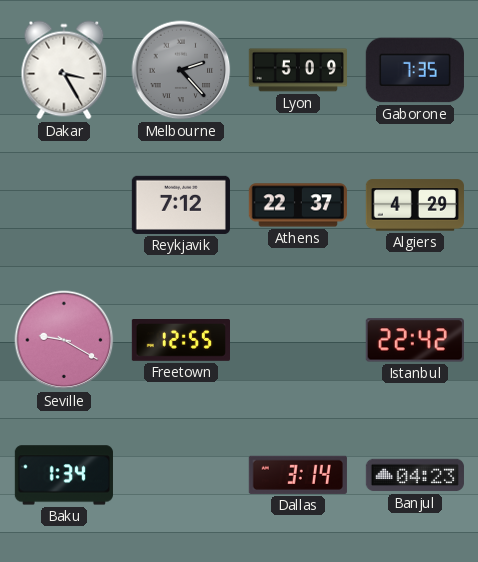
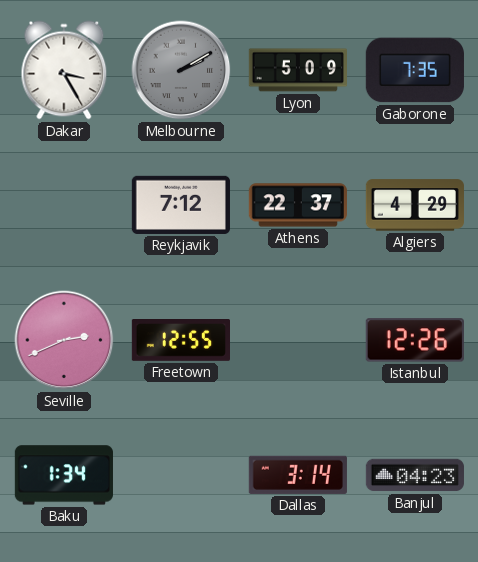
Melbourne: 2:23 -> 2:10
Seville: 9:20 -> 2:41
Istanbul: 22:42 -> 12:26
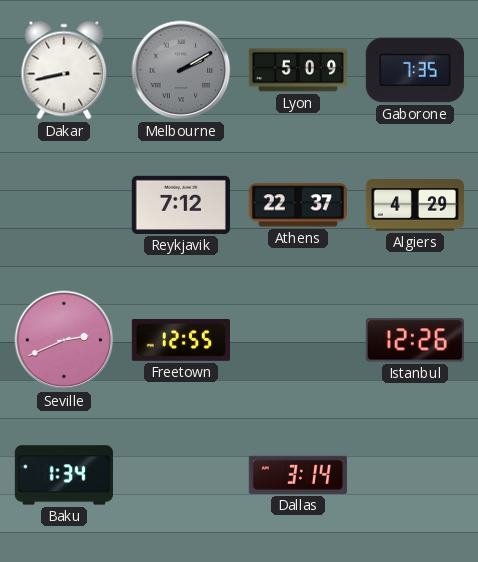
Dakar: 3:25 -> 8:43
Banjul: 04:23 -> none
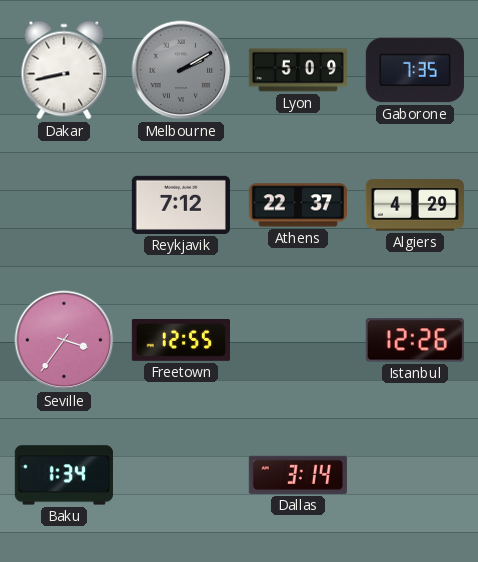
Seville: 2:41 -> 3:36
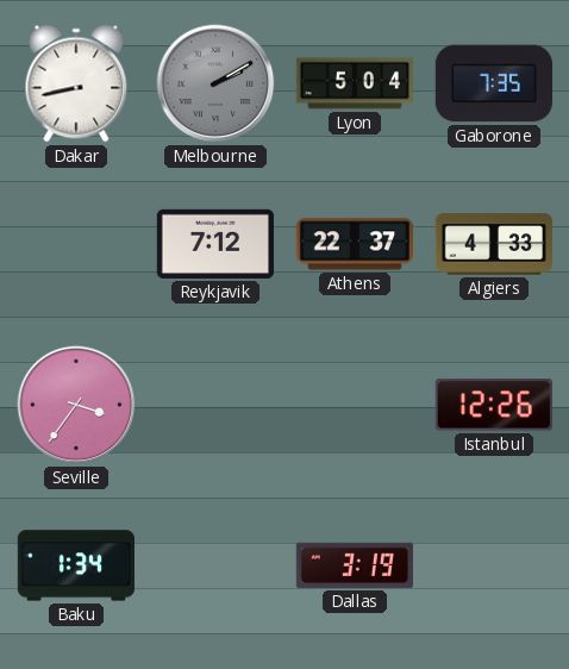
Lyon: 5:09 -> 5:04
Algiers: 4:29 -> 4:33
Freetown: 12:55 -> none
Dallas: 3:14 -> 3:19
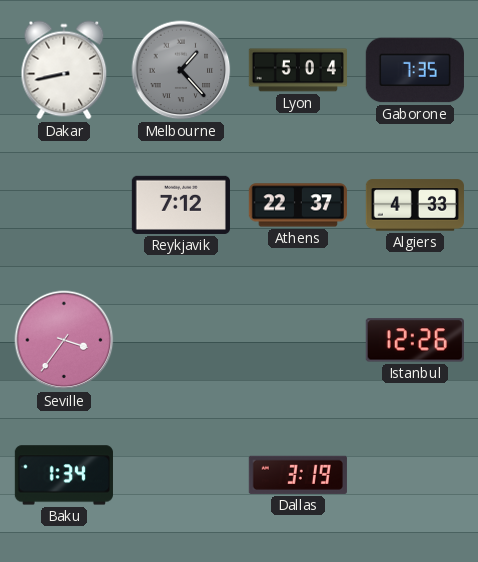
Melbourne: 2:10 -> 1:23
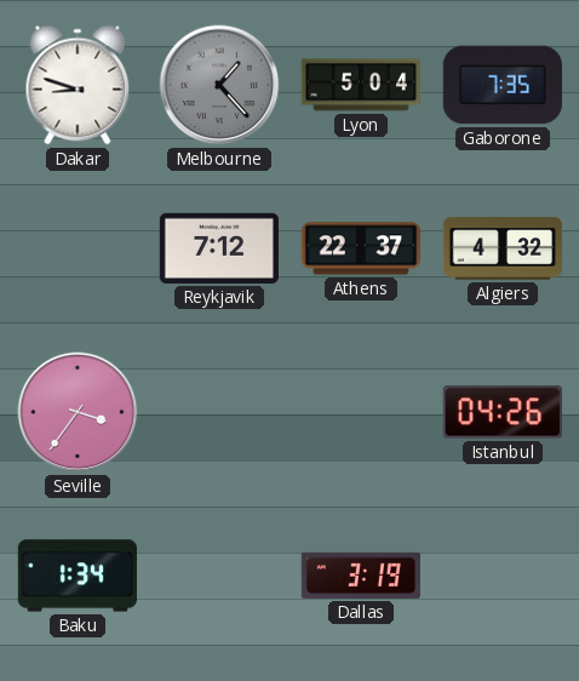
Dakar: 8:43 -> 8:48
Algiers: 4:33 -> 4:32
Istanbul: 12:26 -> 04:26
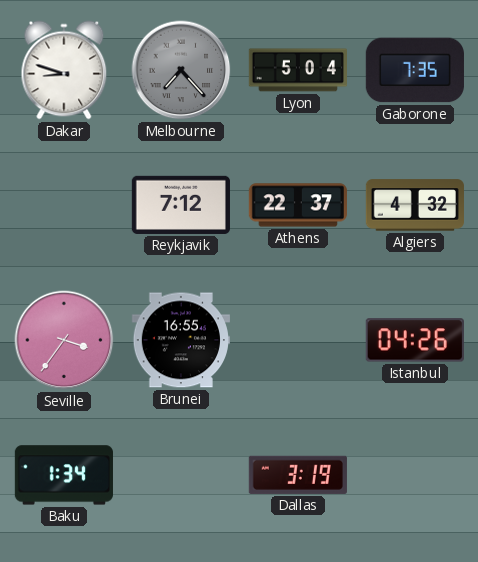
Melbourne: 1:23 -> 7:23
Brunei: none -> 16:55
